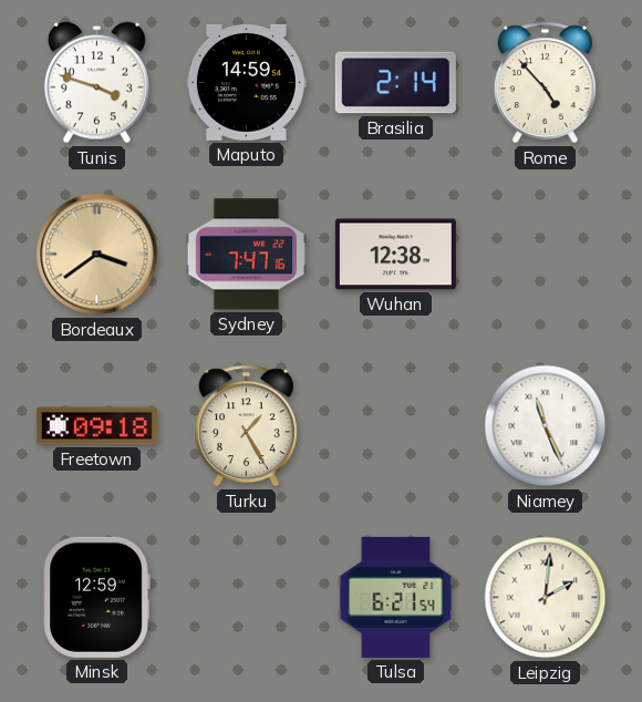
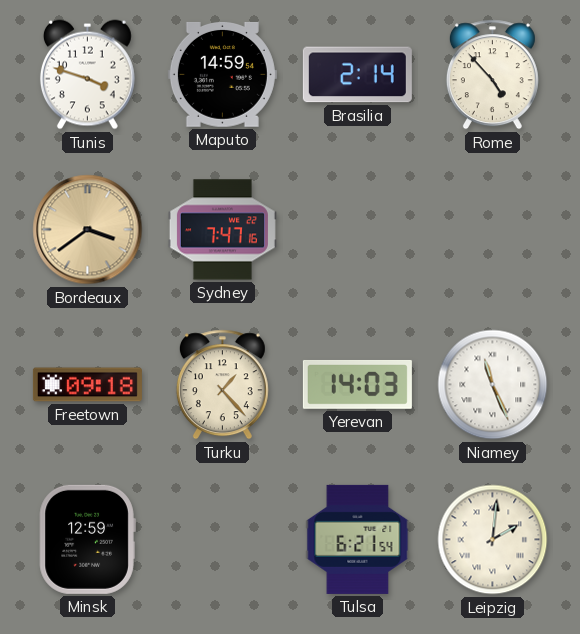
Wuhan: 12:38 -> none
Turku: 1:25 -> 1:23
Yerevan: none -> 14:03
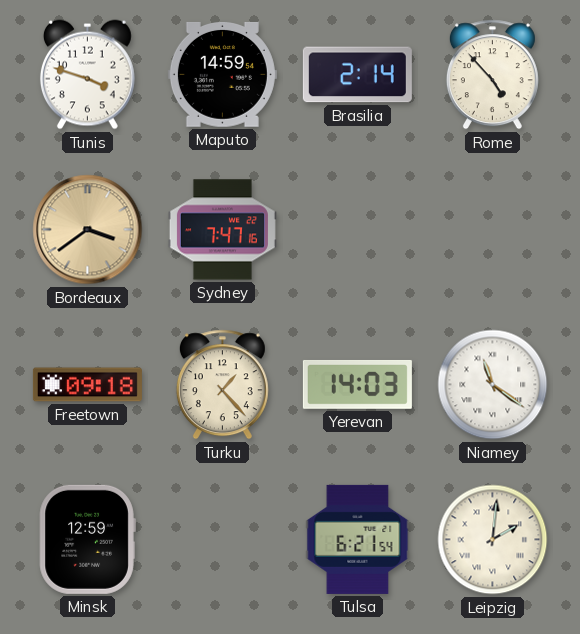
Niamey: 11:26 -> 11:21
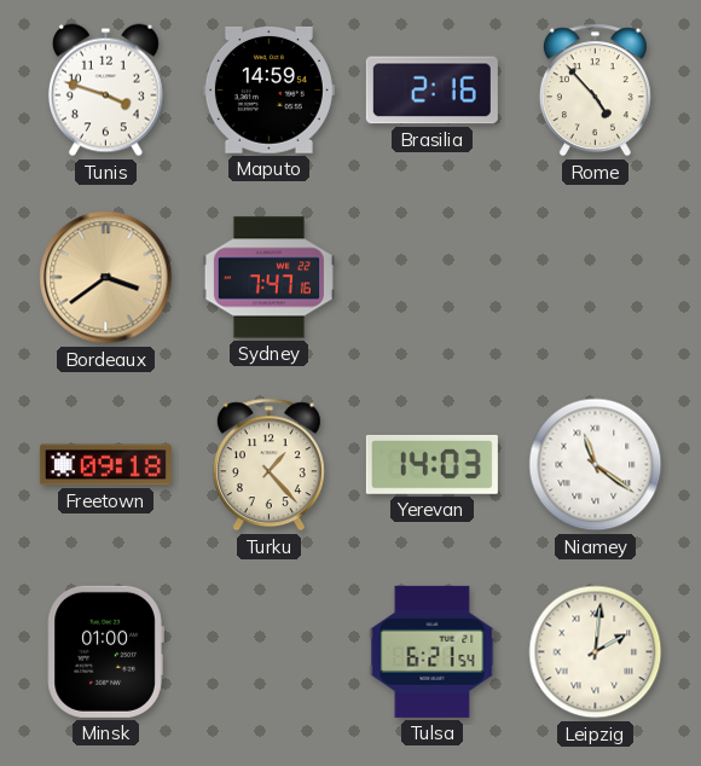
Brasilia: 2:14 -> 2:16
Minsk: 12:59 -> 01:00
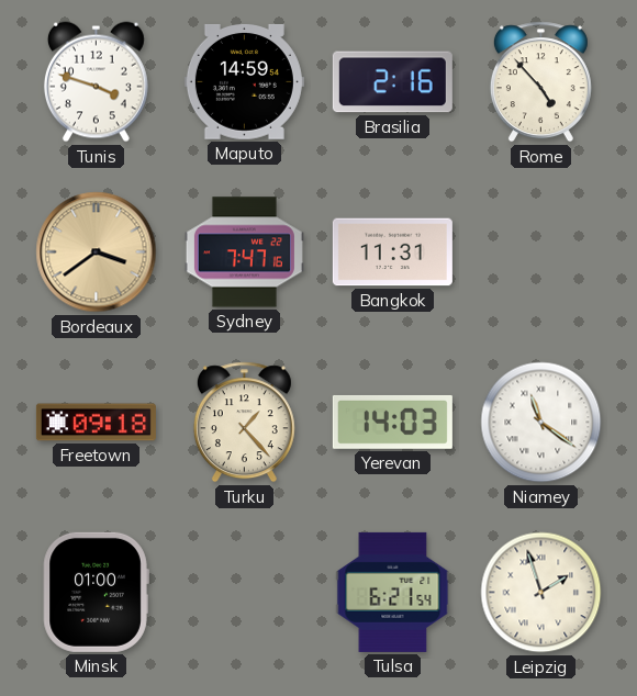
Bangkok: none -> 11:31
Leipzig: 2:01 -> 1:57
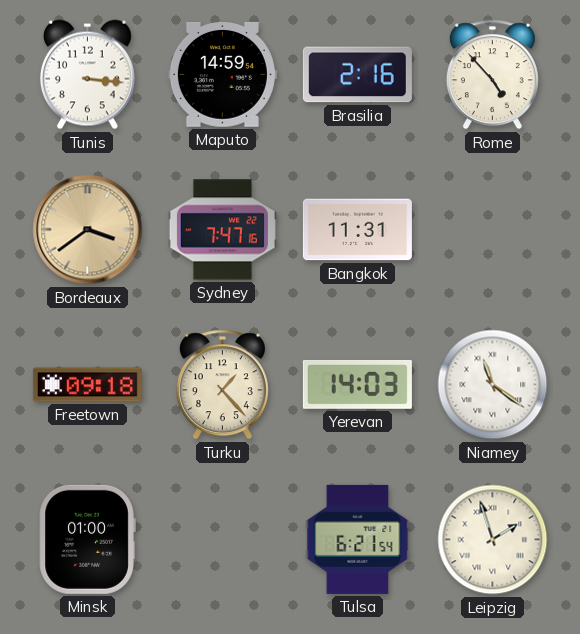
Tunis: 3:48 -> 3:16
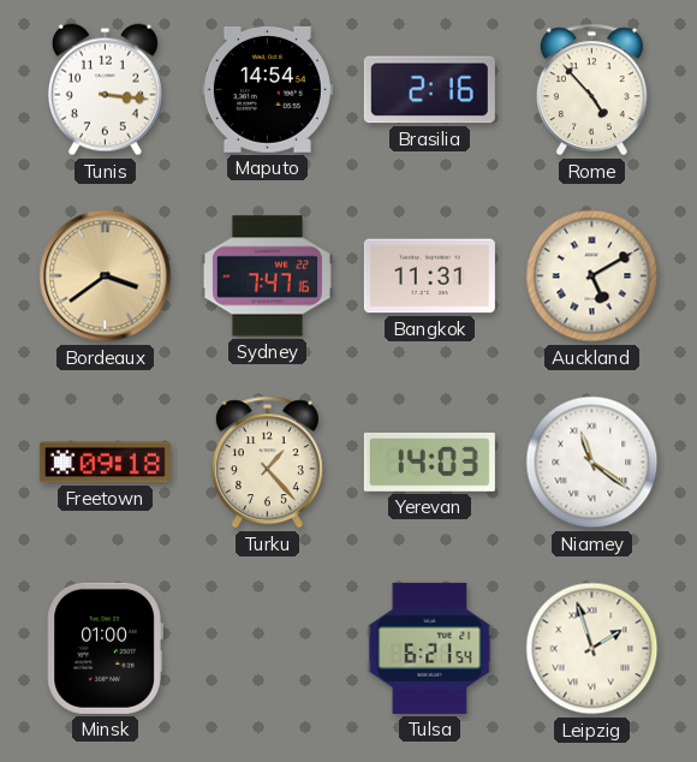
Maputo: 14:59 -> 14:54
Auckland: none -> 5:10
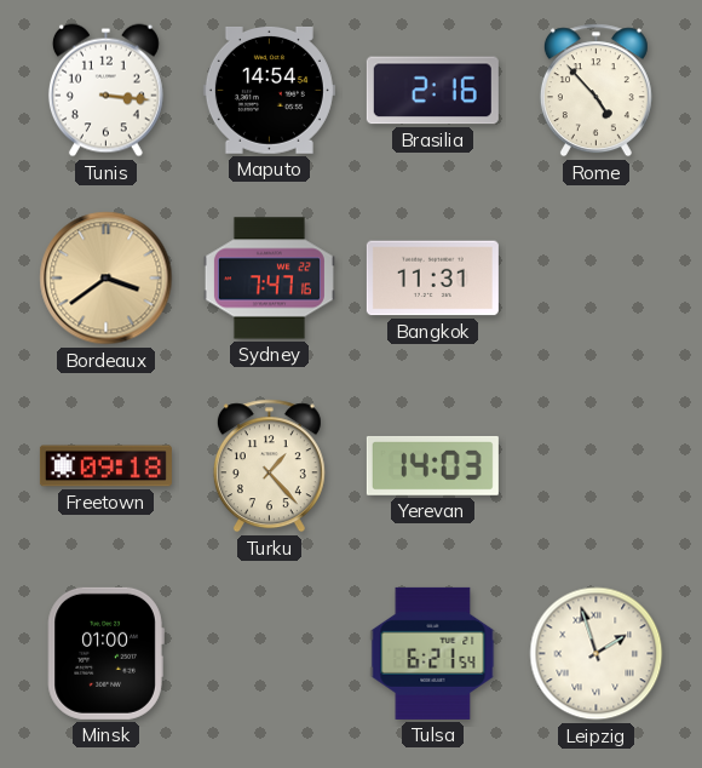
Auckland: 5:10 -> none
Niamey: 11:21 -> none
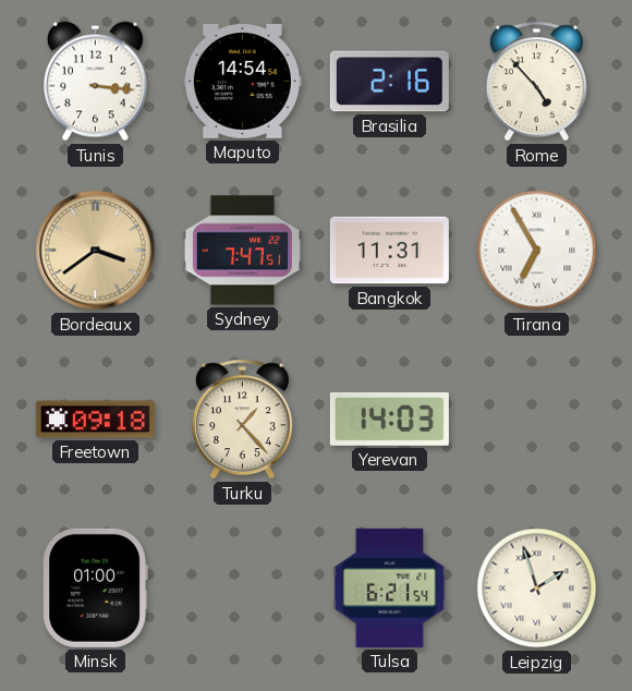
Sydney: 7:47:16 -> 7:47:51
Tirana: none -> 6:55
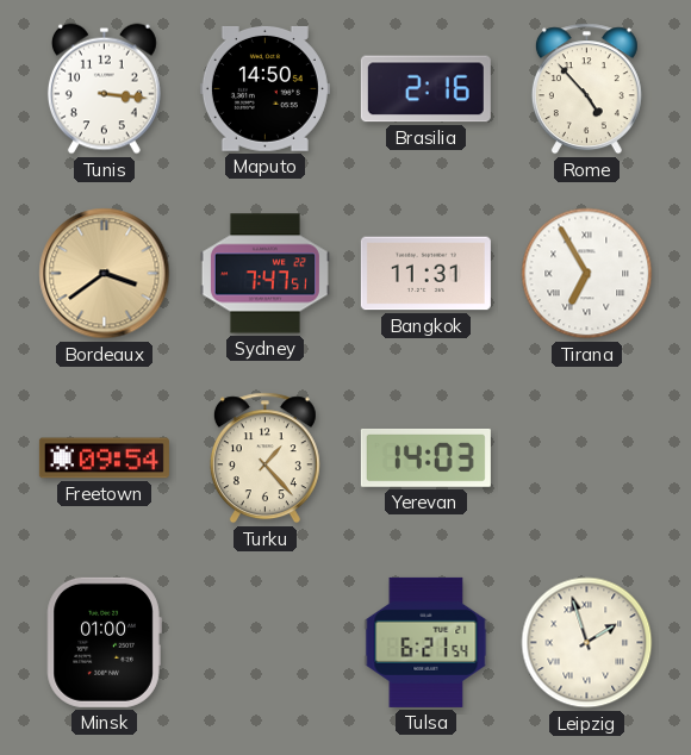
Maputo: 14:54 -> 14:50
Freetown: 09:18 -> 09:54
